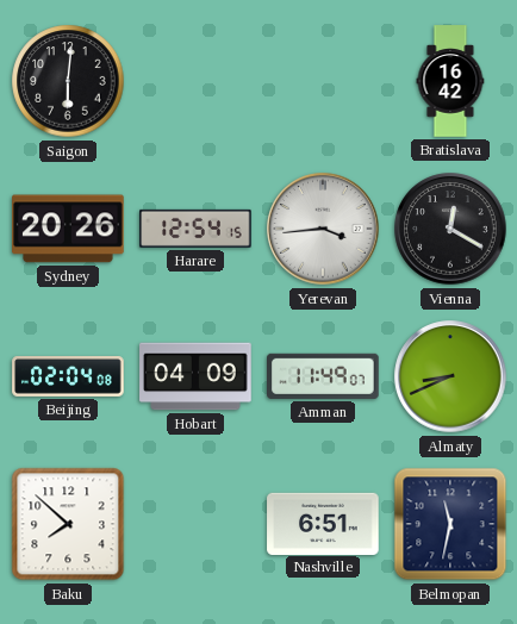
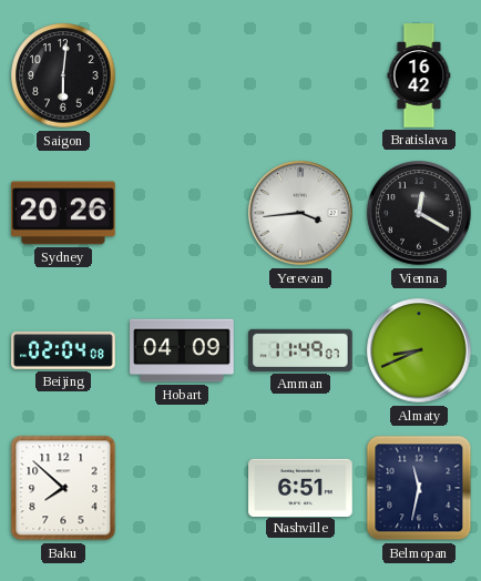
Harare: 12:54 -> none
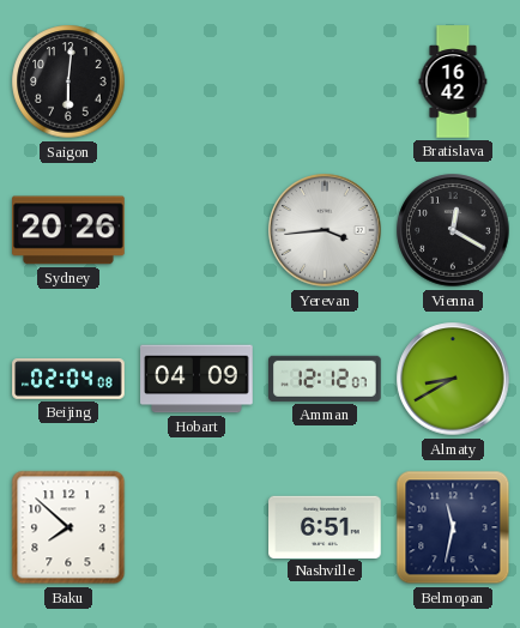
Amman: 11:49 -> 12:12
Almaty: 8:41 -> 8:40
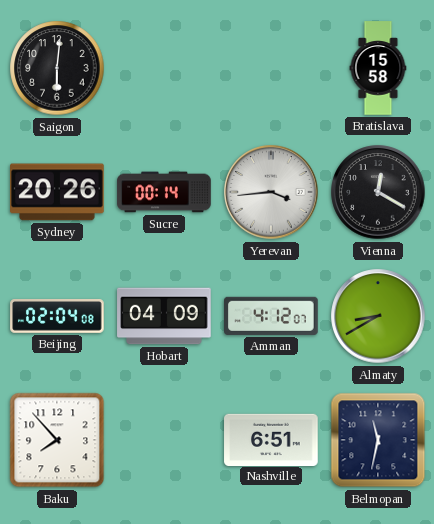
Bratislava: 16:42 -> 15:58
Sucre: none -> 00:14
Amman: 12:12 -> 4:12
Baku: 7:52 -> 7:53
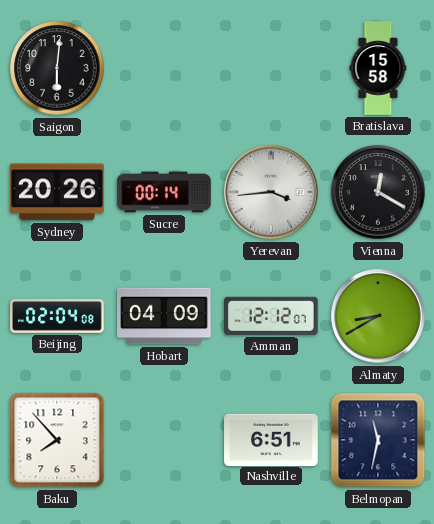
Amman: 4:12 -> 12:12
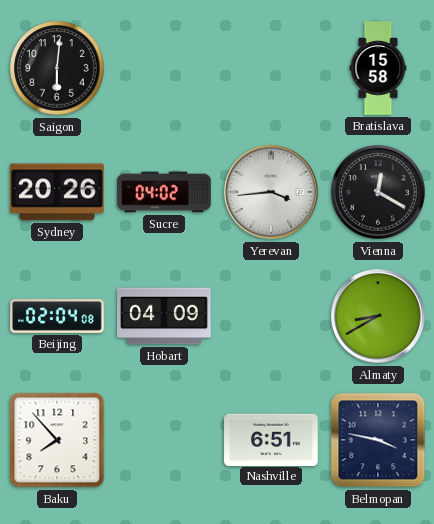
Sucre: 00:14 -> 04:02
Amman: 12:12 -> none
Belmopan: 11:32 -> 3:47
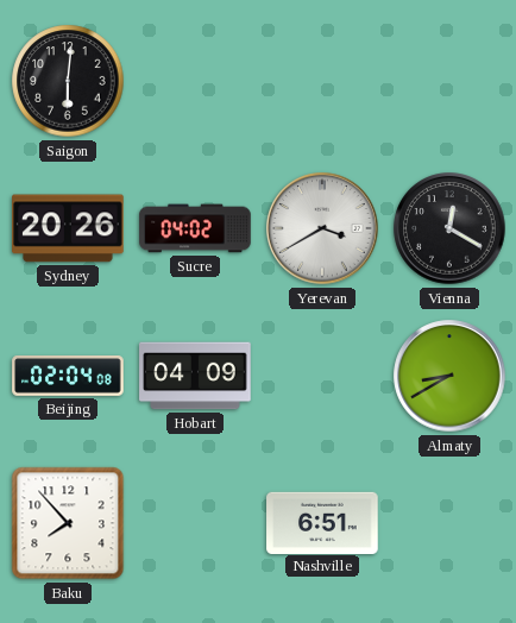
Bratislava: 15:58 -> none
Yerevan: 3:44 -> 3:40
Belmopan: 3:47 -> none
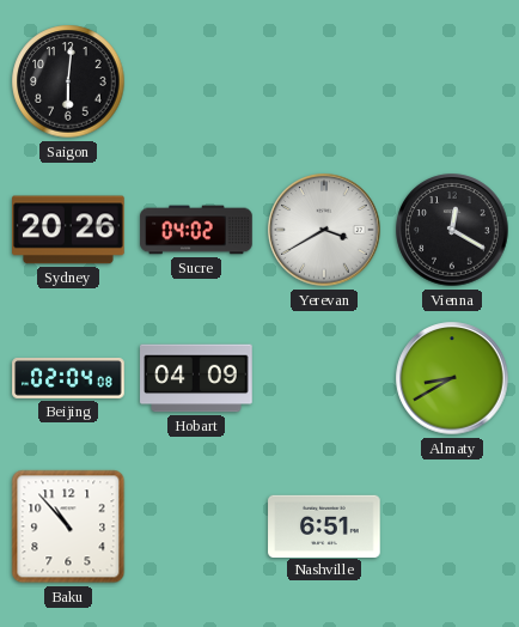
Baku: 7:53 -> 10:53
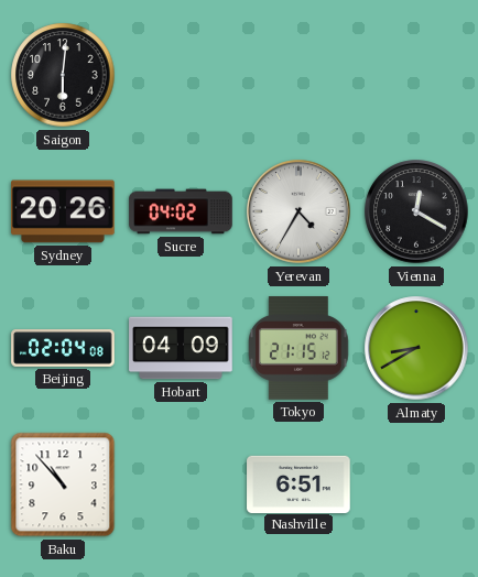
Yerevan: 3:40 -> 4:35
Tokyo: none -> 21:15
